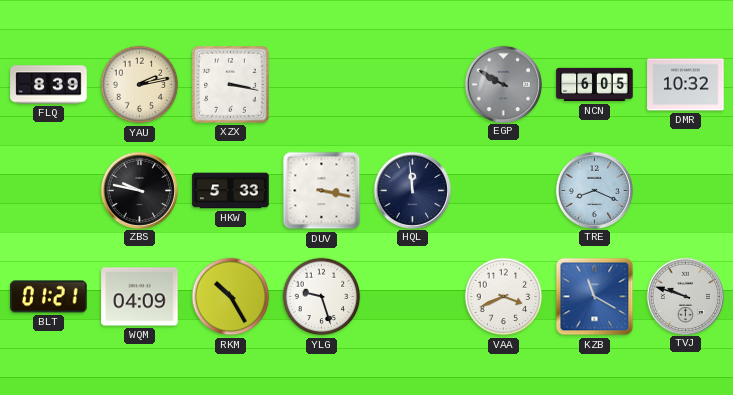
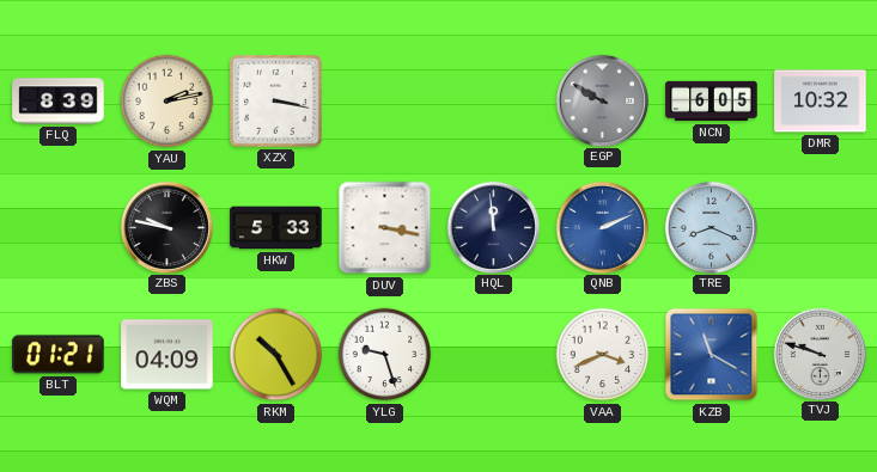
QNB: none -> 2:11
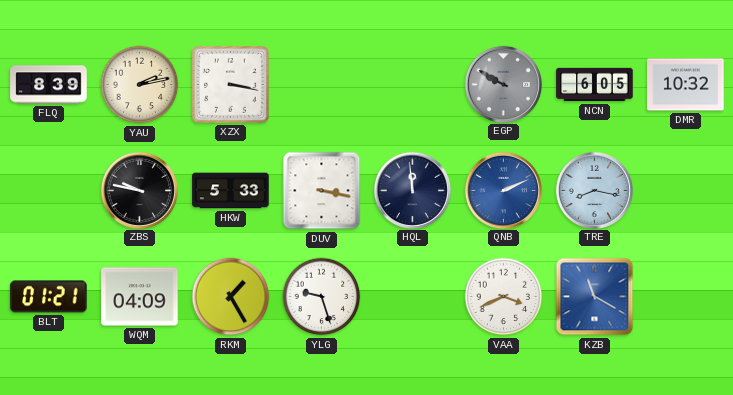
TRE: 8:19 -> 8:17
RKM: 10:25 -> 1:25
TVJ: 9:48 -> none
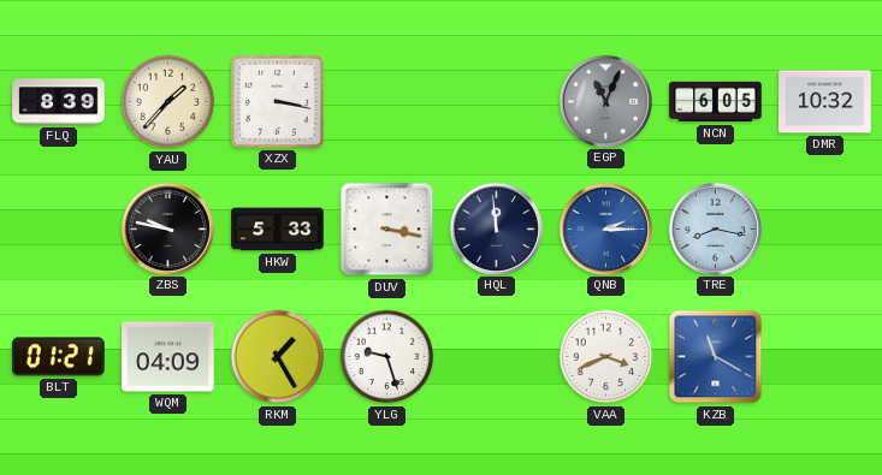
YAU: 2:13 -> 1:37
EGP: 9:50 -> 11:04
QNB: 2:11 -> 2:15
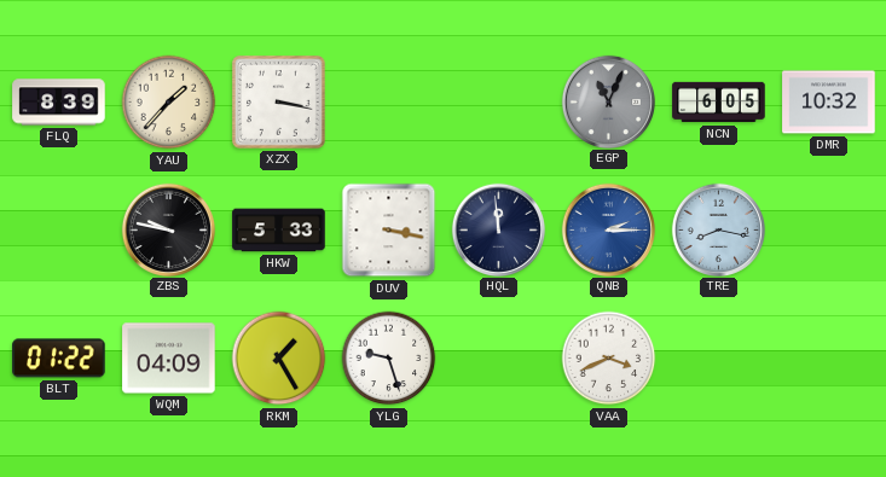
BLT: 01:21 -> 01:22
KZB: 11:20 -> none
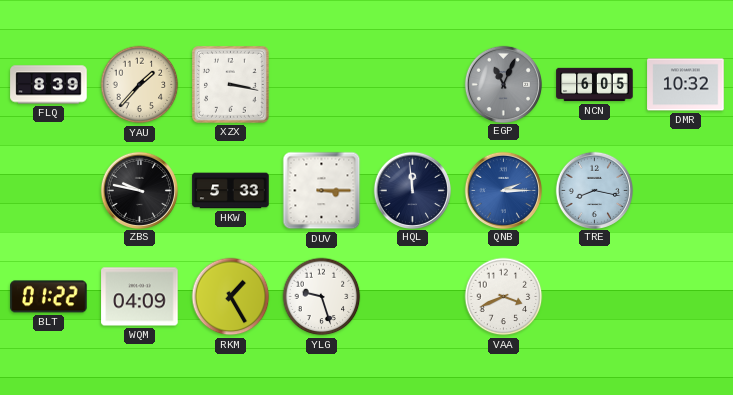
DUV: 3:17 -> 3:15
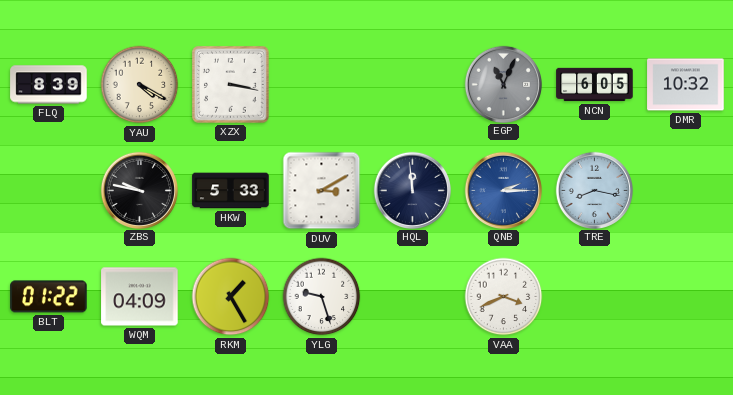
YAU: 1:37 -> 4:20
DUV: 3:15 -> 3:10
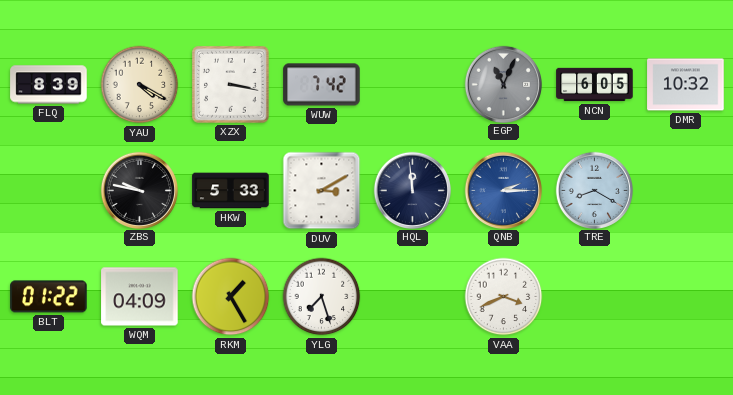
WUW: none -> 7:42
TRE: 8:17 -> 8:20
YLG: 9:27 -> 7:27
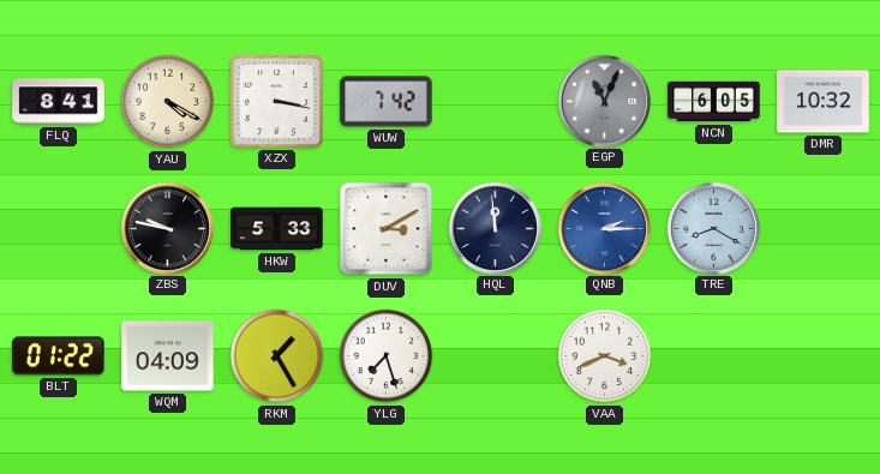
FLQ: 8:39 -> 8:41
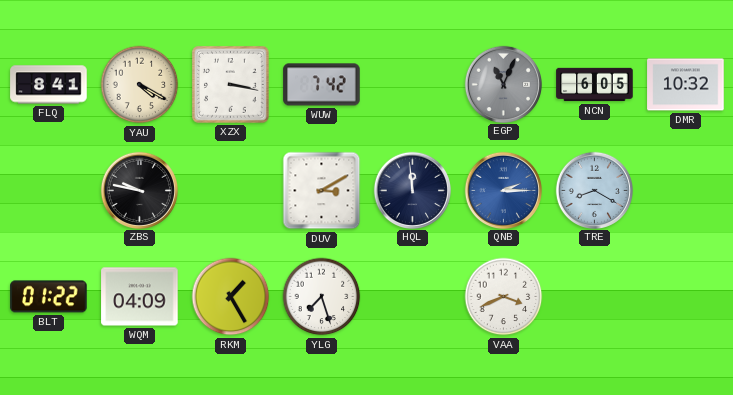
HKW: 5:33 -> none
